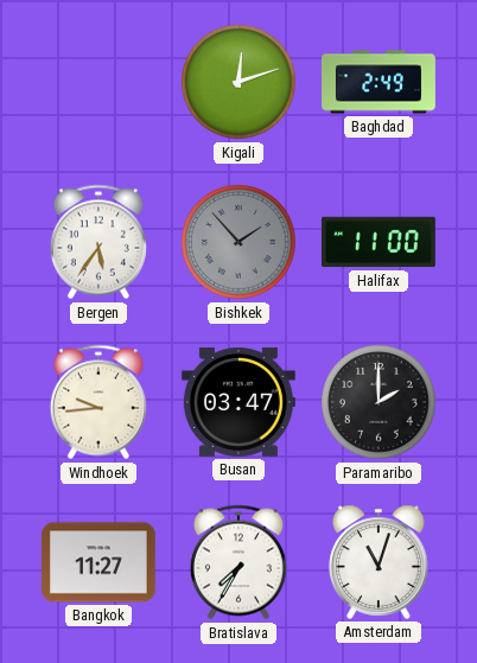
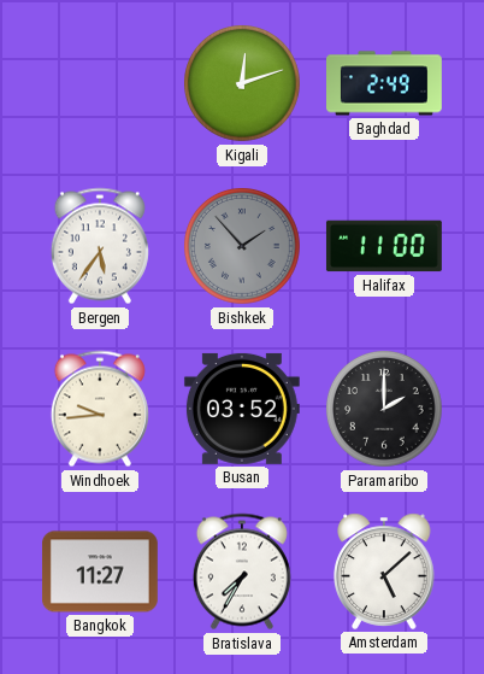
Busan: 03:47 -> 03:52
Amsterdam: 11:03 -> 5:08
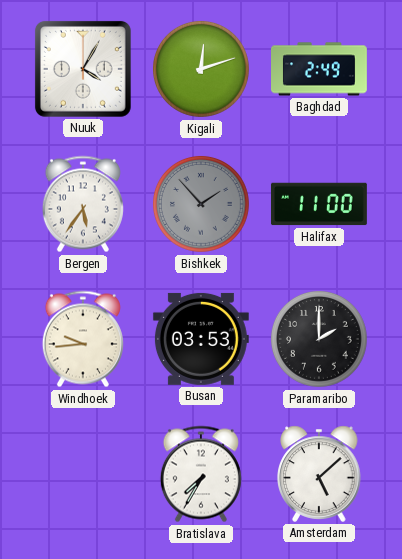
Nuuk: none -> 4:05
Busan: 03:52 -> 03:53
Bangkok: 11:27 -> none
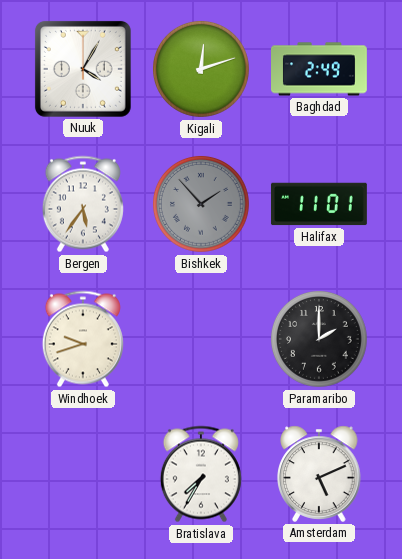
Halifax: 11:00 -> 11:01
Windhoek: 9:44 -> 9:42
Busan: 03:53 -> none
Amsterdam: 5:08 -> 5:11
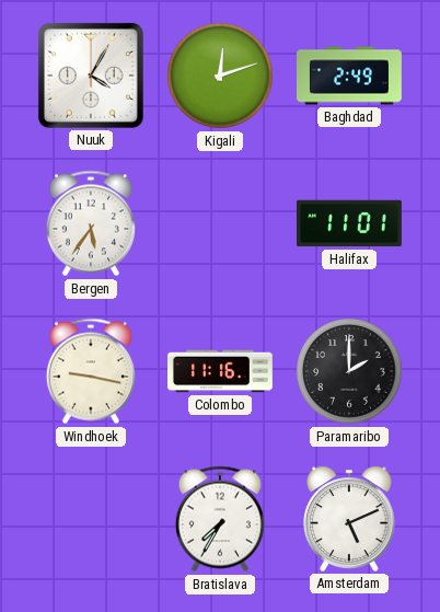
Bishkek: 1:53 -> none
Windhoek: 9:42 -> 9:17
Colombo: none -> 11:16
